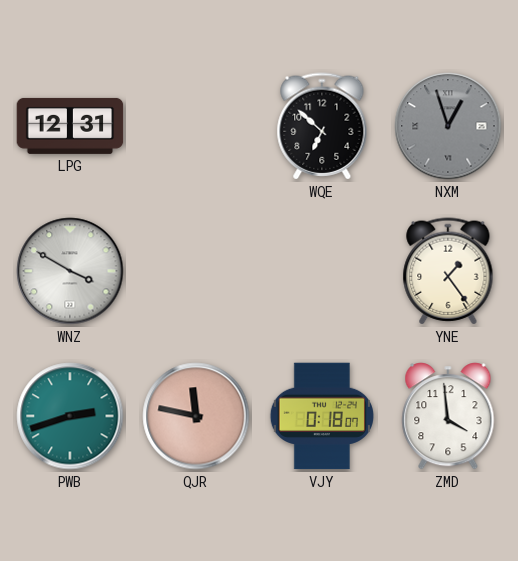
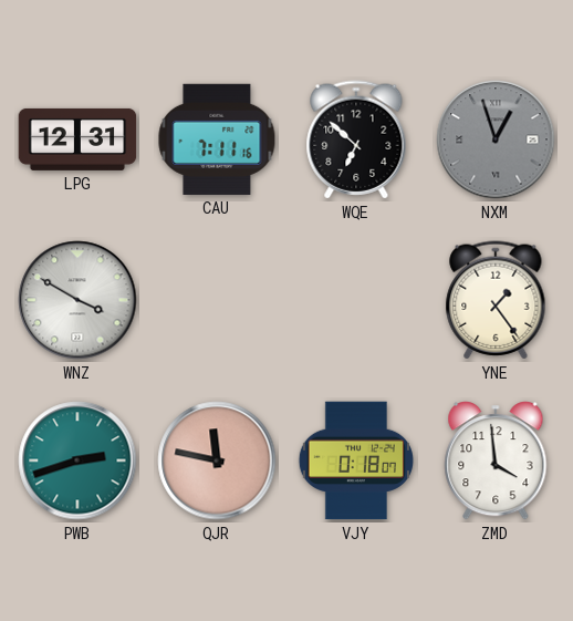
CAU: none -> 7:11
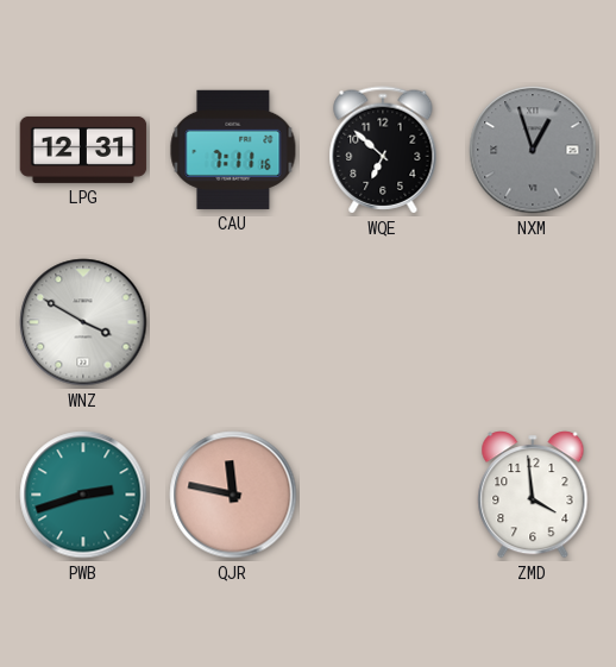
YNE: 1:24 -> none
VJY: 0:18 -> none
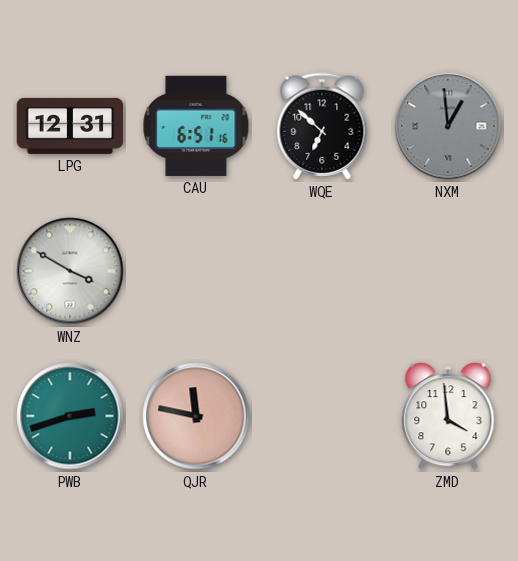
CAU: 7:11 -> 6:51
NXM: 12:57 -> 12:59
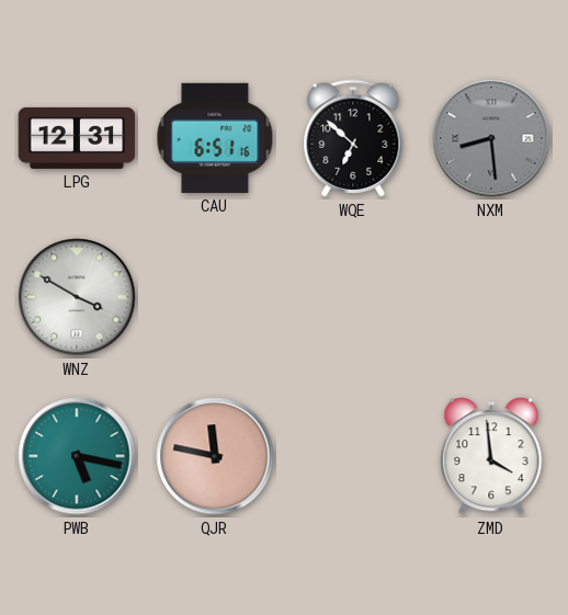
NXM: 12:59 -> 8:29
PWB: 2:42 -> 5:17
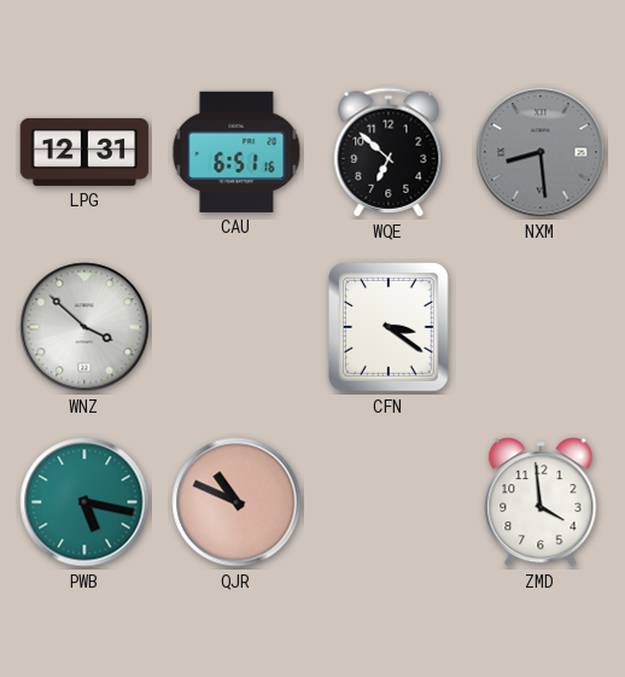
WNZ: 3:50 -> 3:52
CFN: none -> 3:21
QJR: 11:47 -> 10:49
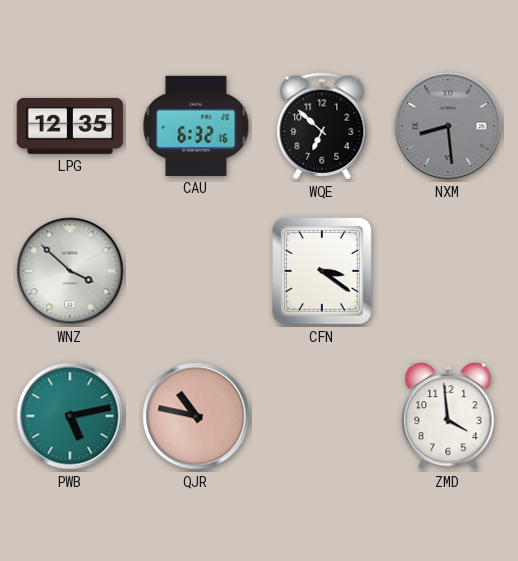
LPG: 12:31 -> 12:35
CAU: 6:51 -> 6:32
PWB: 5:17 -> 5:13
QJR: 10:49 -> 10:47
